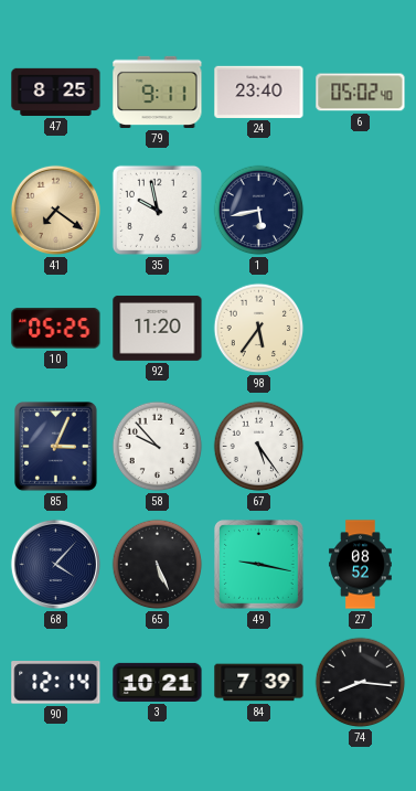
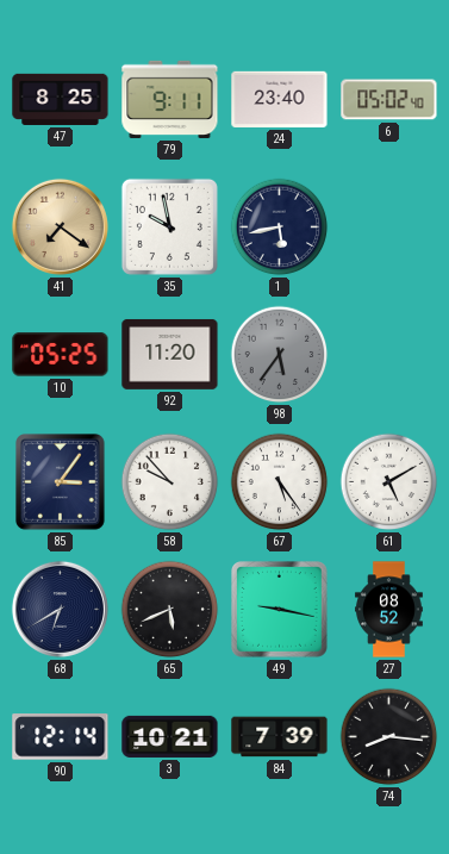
98 dial: cream -> grey
85: 3:04 -> 3:06
61: none -> 5:10
68: 4:07 -> 6:40
65: 5:26 -> 5:41
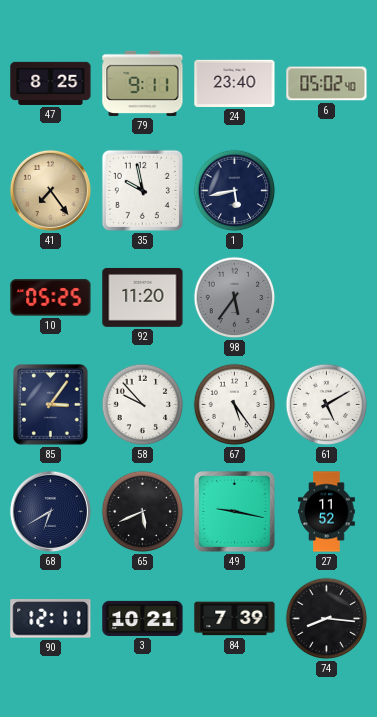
41: 7:21 -> 7:24
27: 08:52 -> 11:52
90: 12:14 -> 12:11
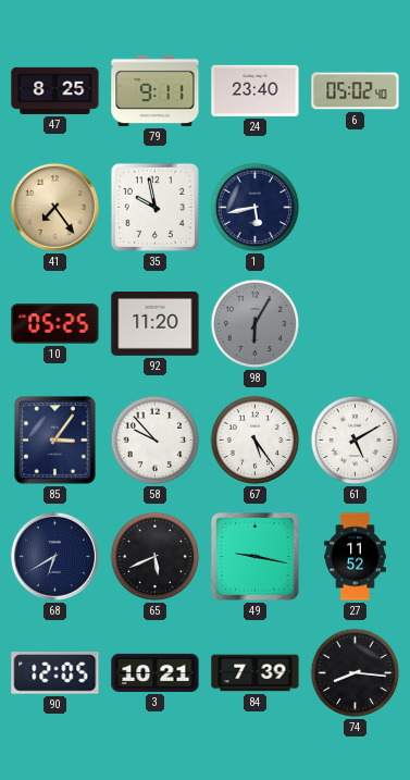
98: 5:36 -> 6:05
90: 12:11 -> 12:05
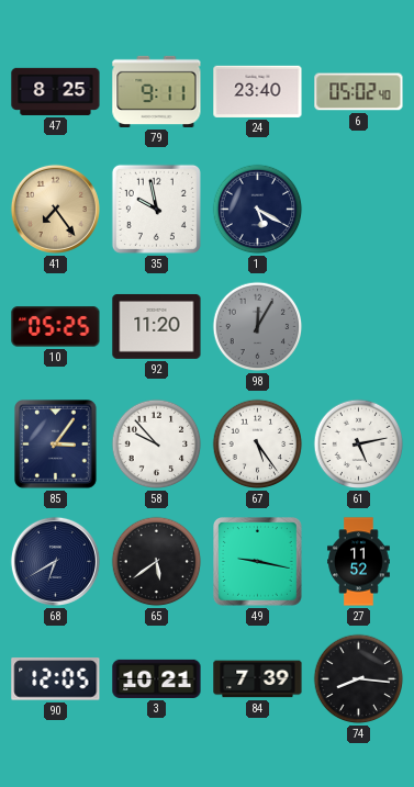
1: 5:43 -> 5:20
98: 6:05 -> 12:05
61: 5:10 -> 5:13
65: 5:41 -> 5:39
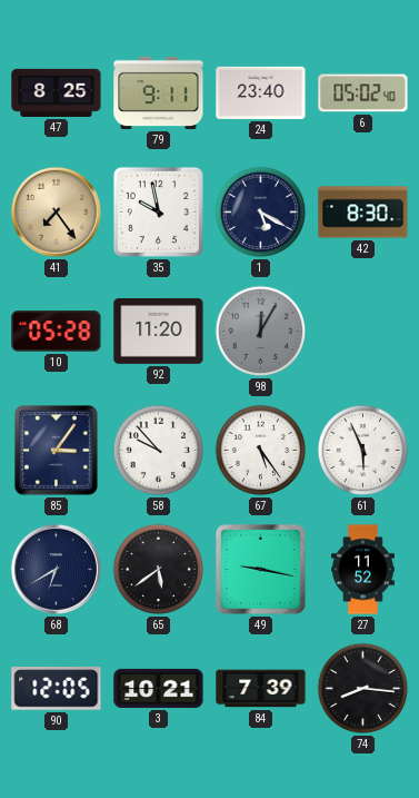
42: none -> 8:30
10: 05:25 -> 05:28
61: 5:13 -> 5:56
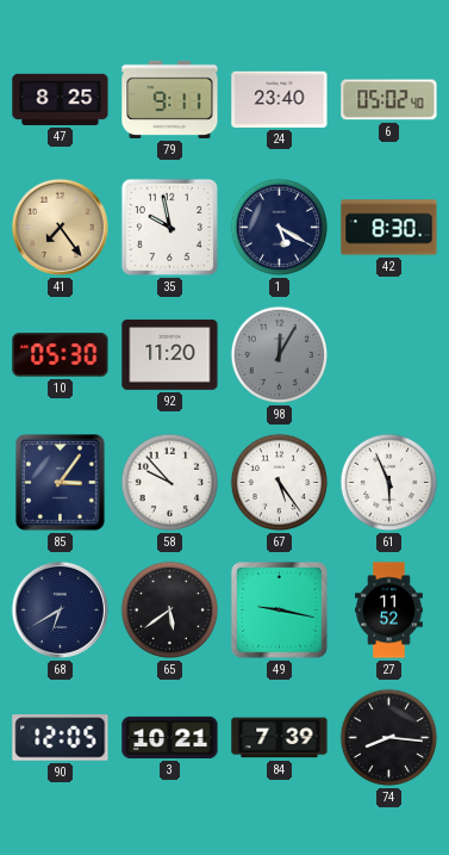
10: 05:28 -> 05:30
